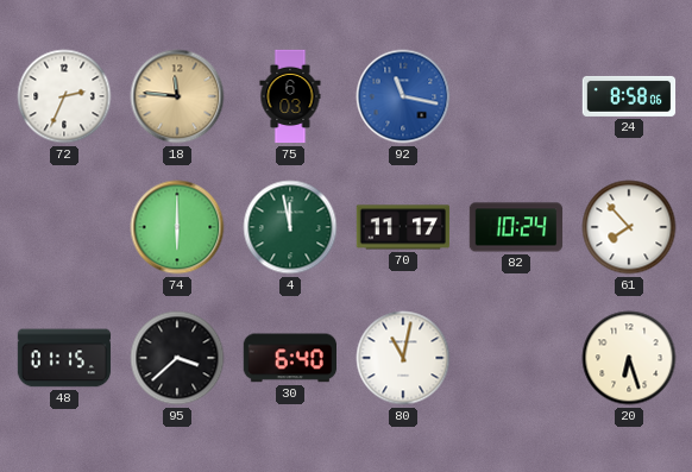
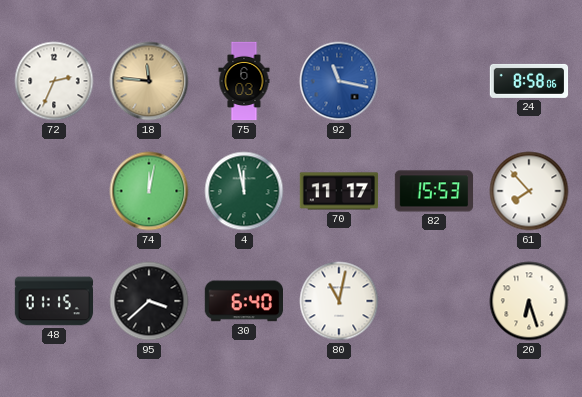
74: 6:00 -> 12:02
82: 10:24 -> 15:53
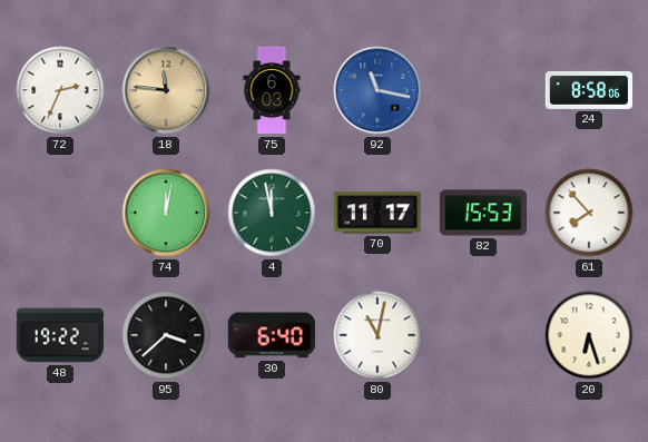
48: 01:15 -> 19:22
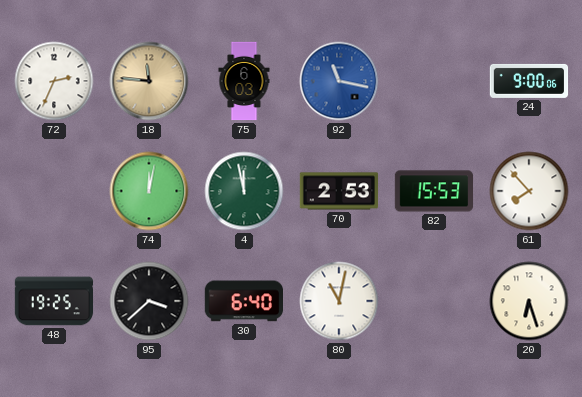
24: 8:58 -> 9:00
70: 11:17 -> 2:53
48: 19:22 -> 19:25
